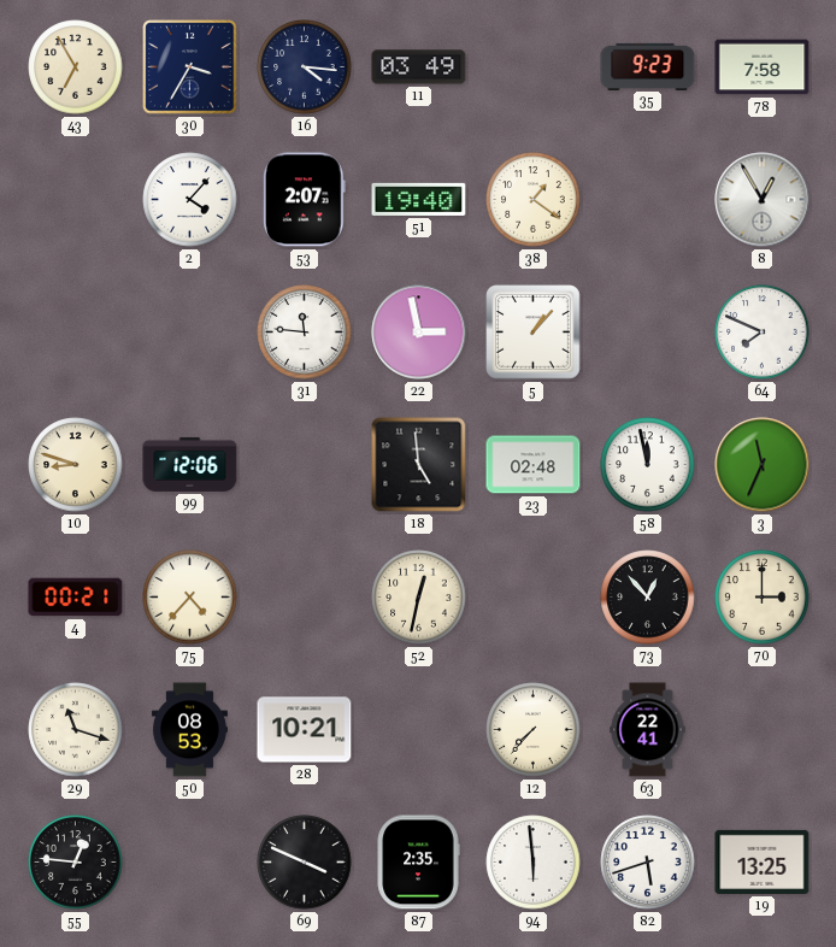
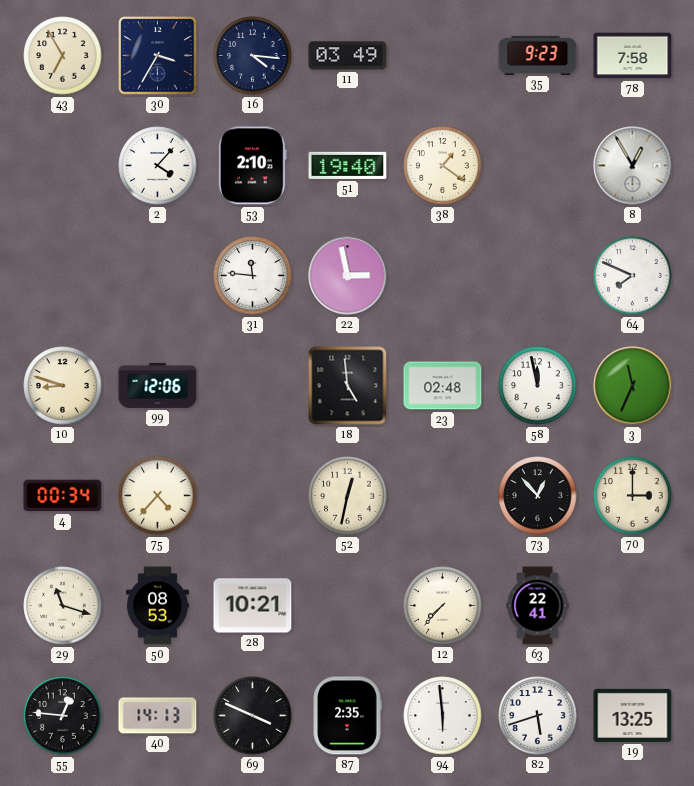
53: 2:07 -> 2:10
5: 1:07 -> none
4: 00:21 -> 00:34
40: none -> 14:13
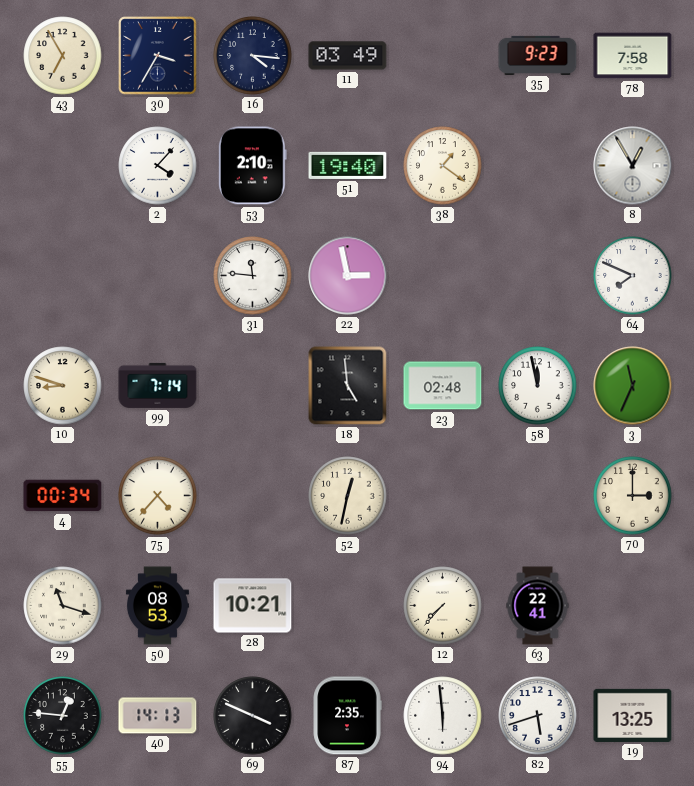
99: 12:06 -> 7:14
73: 12:53 -> none
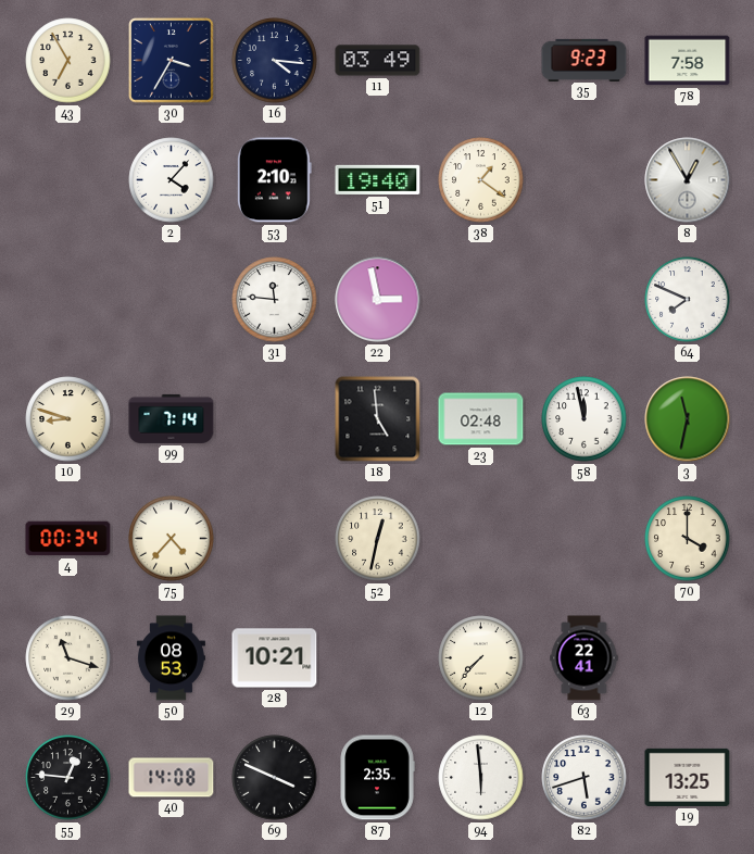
3: 11:34 -> 11:32
70: 3:00 -> 4:00
40: 14:13 -> 14:08
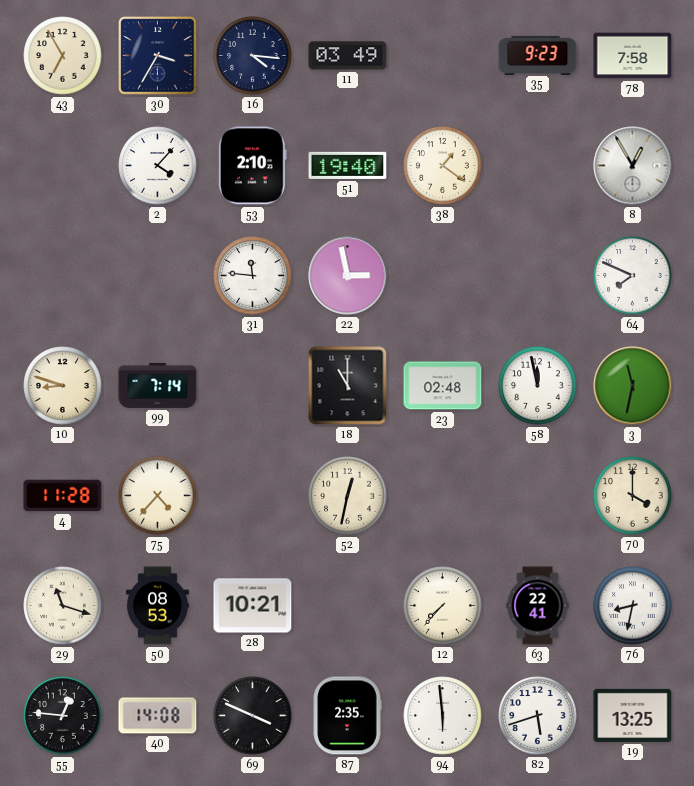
18: 4:59 -> 11:00
4: 00:34 -> 11:28
76: none -> 8:32
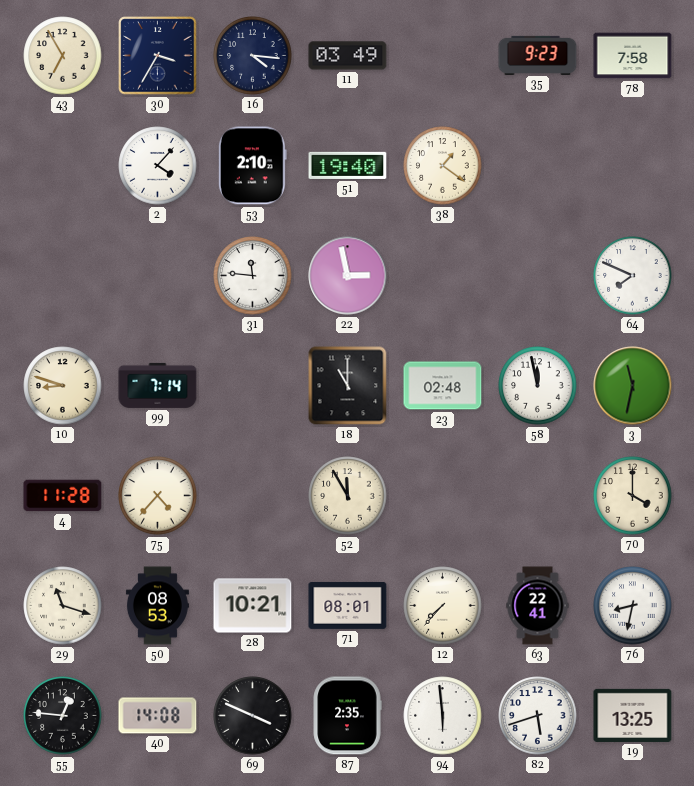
8: 12:55 -> none
52: 12:32 -> 11:55
71: none -> 08:01
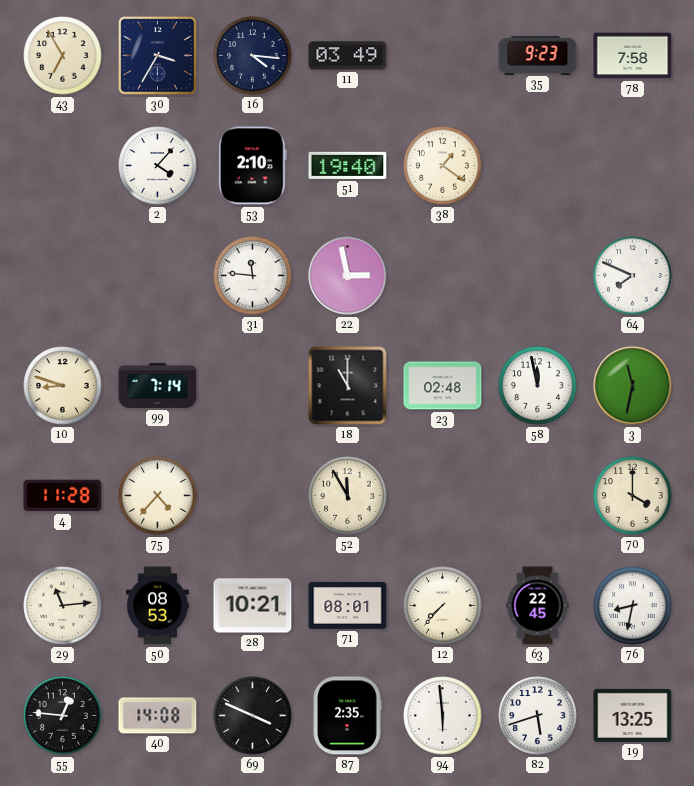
29: 11:18 -> 11:14
63: 22:41 -> 22:45
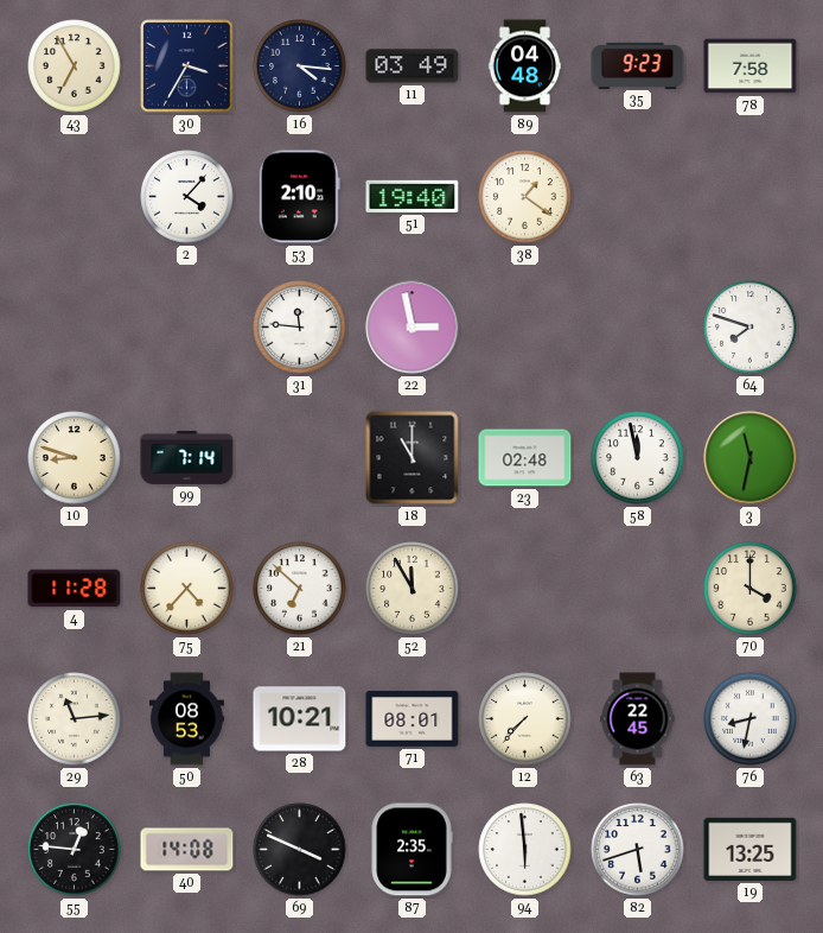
89: none -> 04:48
64: 7:49 -> 7:48
21: none -> 6:52
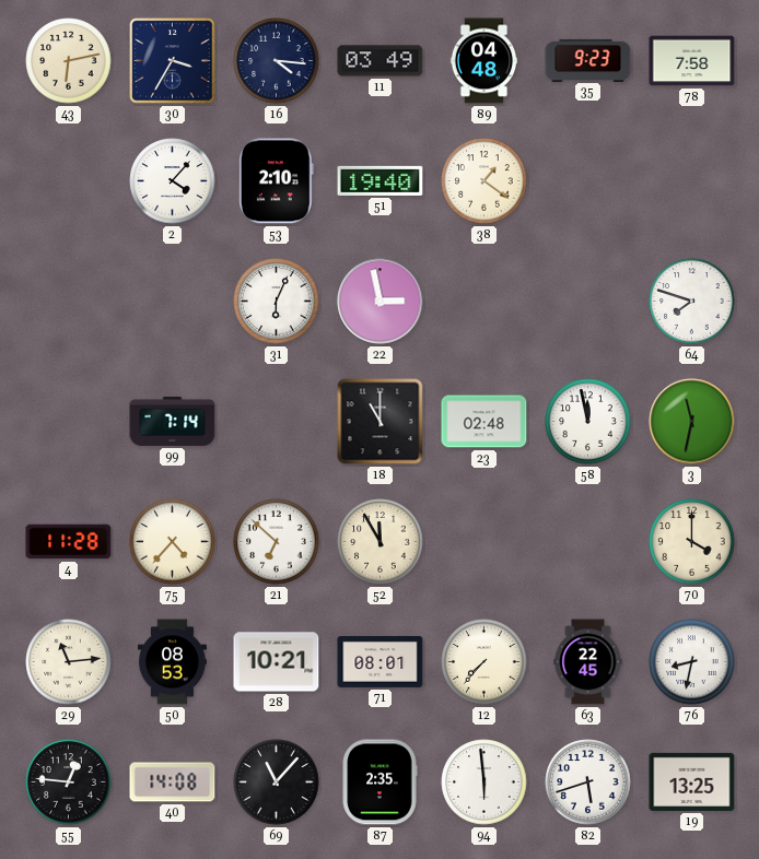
43: 6:55 -> 6:13
31: 11:46 -> 6:04
10: 8:48 -> none
69: 3:49 -> 11:07
